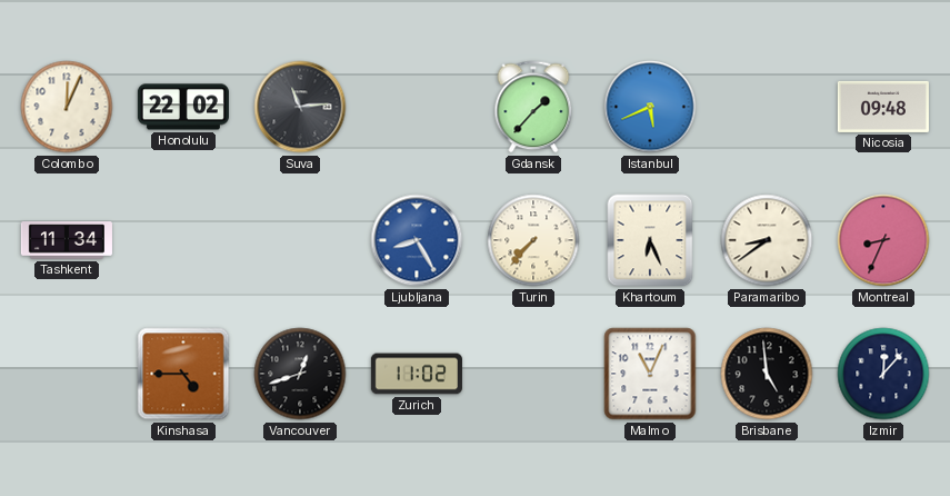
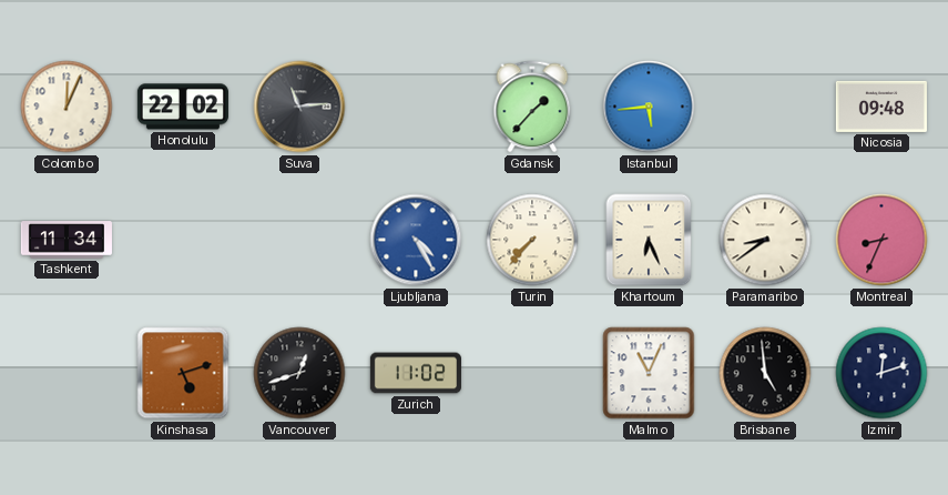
Istanbul: 5:41 -> 5:44
Ljubljana: 8:25 -> 4:25
Kinshasa: 4:45 -> 5:12
Izmir: 12:07 -> 12:12
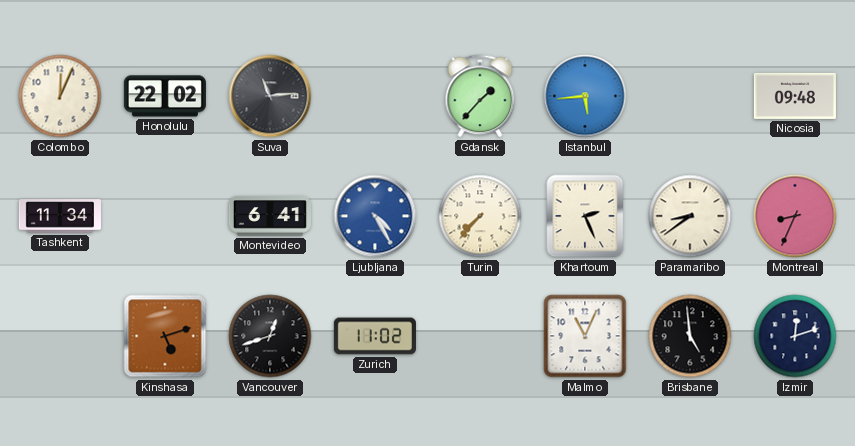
Montevideo: none -> 6:41
Khartoum: 6:26 -> 2:26
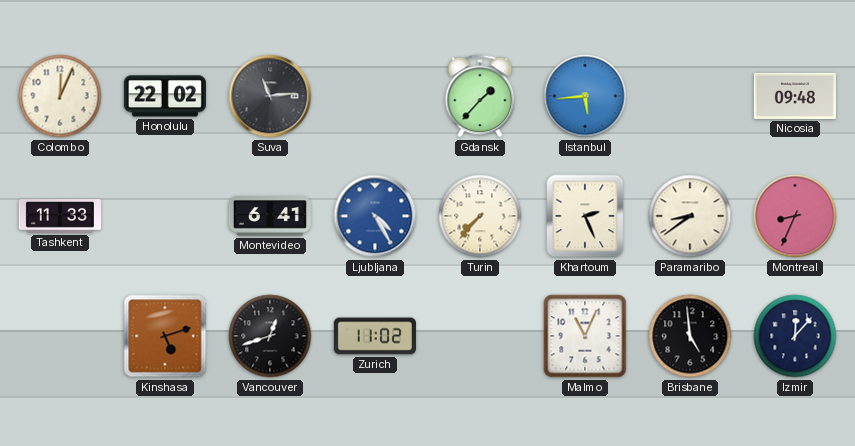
Tashkent: 11:34 -> 11:33
Izmir: 12:12 -> 12:07
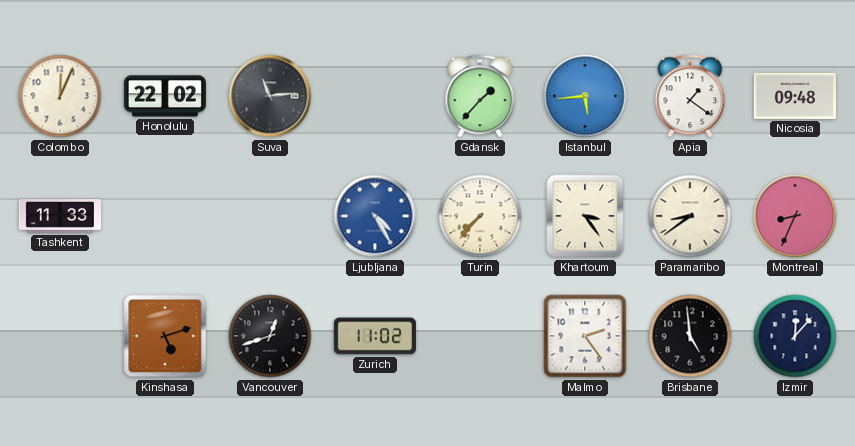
Apia: none -> 1:21
Montevideo: 6:41 -> none
Khartoum: 2:26 -> 3:24
Malmo: 11:04 -> 2:24
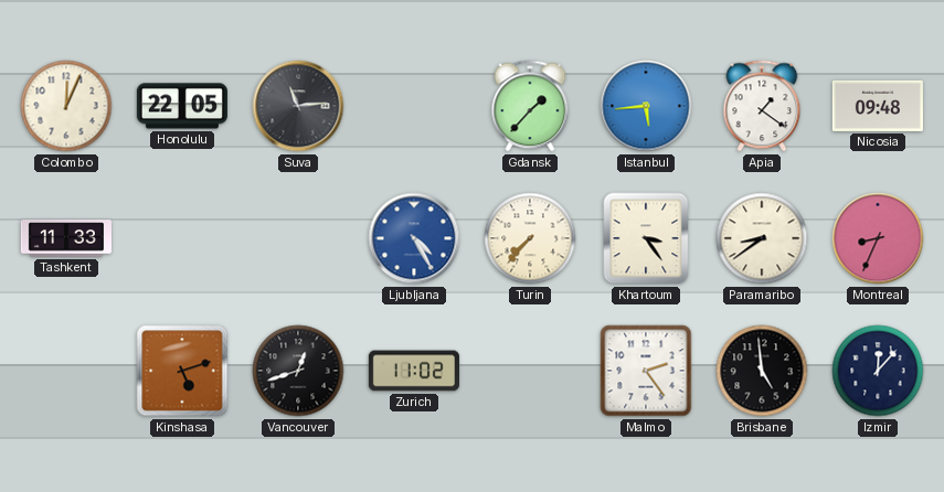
Honolulu: 22:02 -> 22:05
